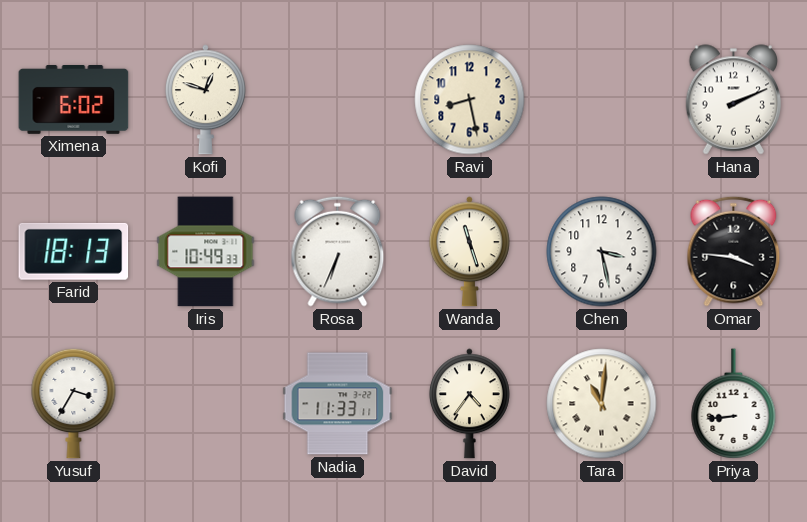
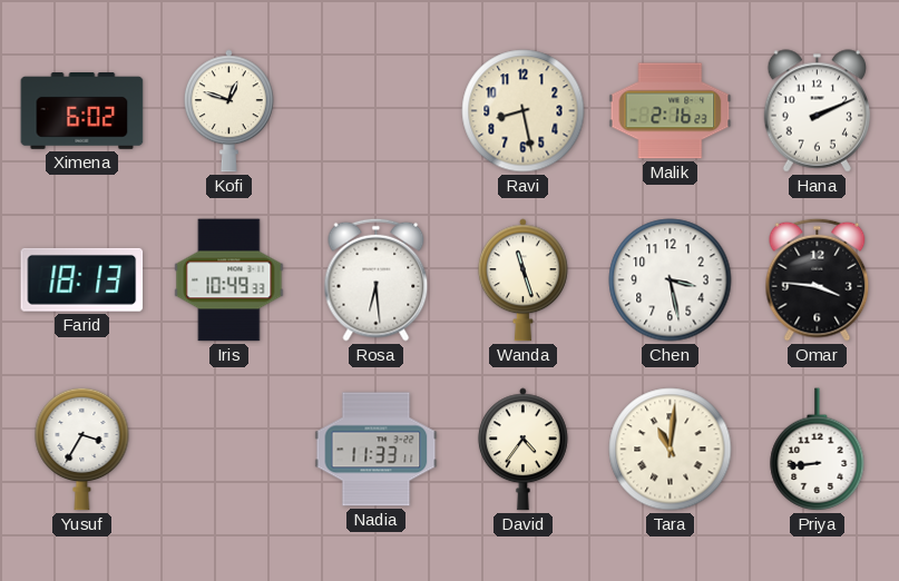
Malik: none -> 2:16
Rosa: 6:34 -> 6:29
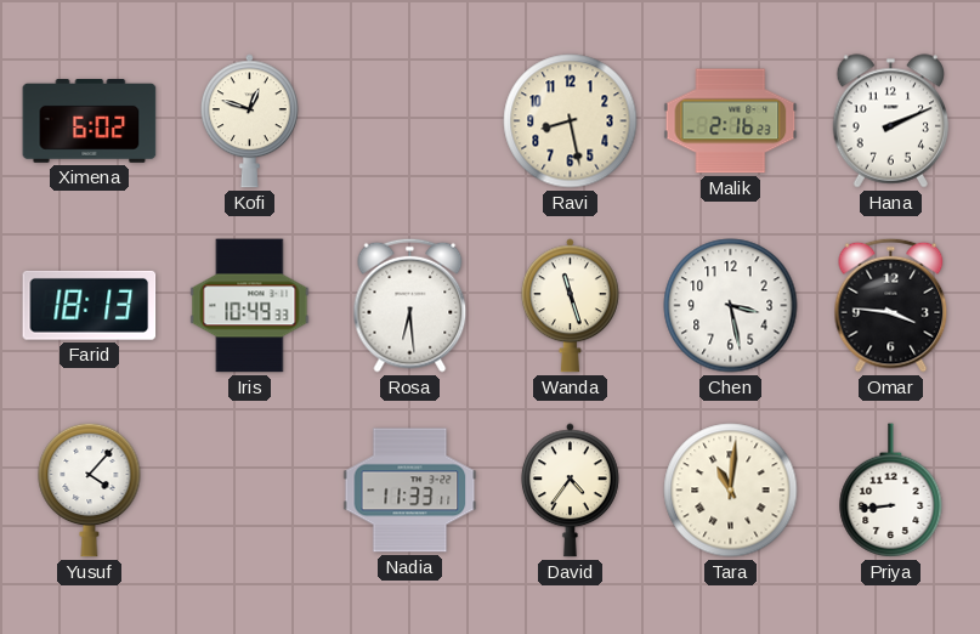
Yusuf: 3:35 -> 4:07
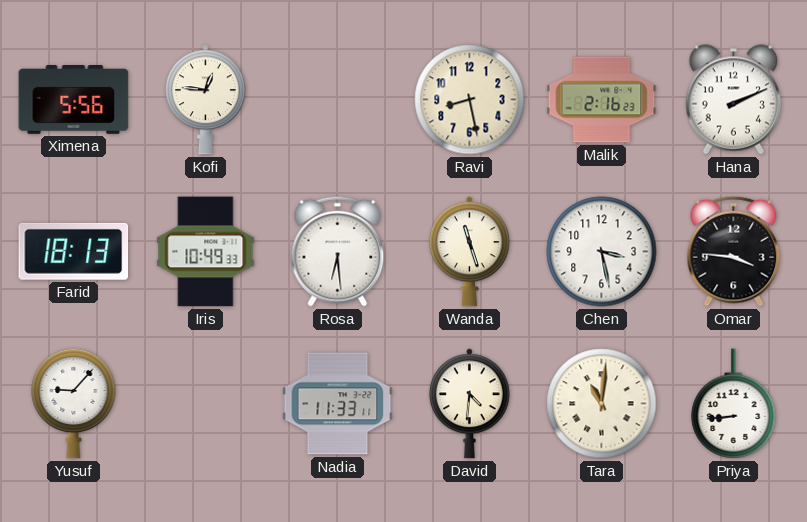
Ximena: 6:02 -> 5:56
Kofi: 12:48 -> 12:46
Yusuf: 4:07 -> 9:07
David: 4:36 -> 4:31
